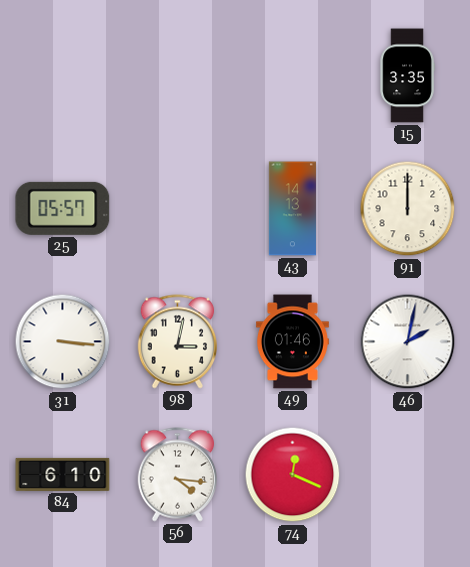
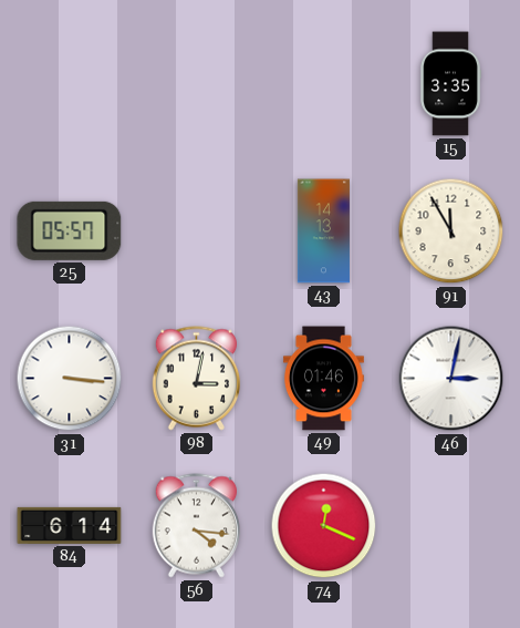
91: 12:00 -> 11:55
46: 2:02 -> 3:02
84: 6:10 -> 6:14
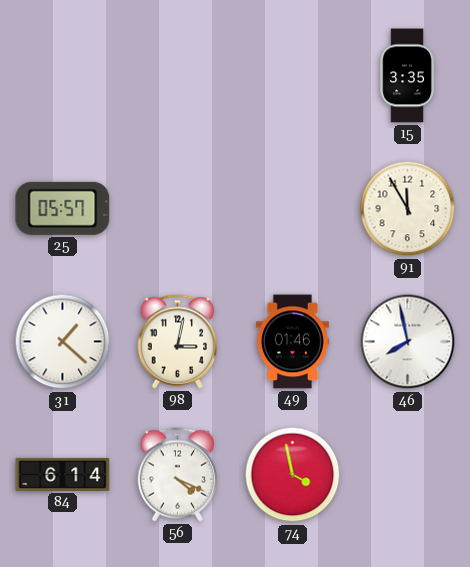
43: 14:13 -> none
31: 3:16 -> 1:22
46: 3:02 -> 7:58
56: 4:16 -> 4:19
74: 12:19 -> 3:58
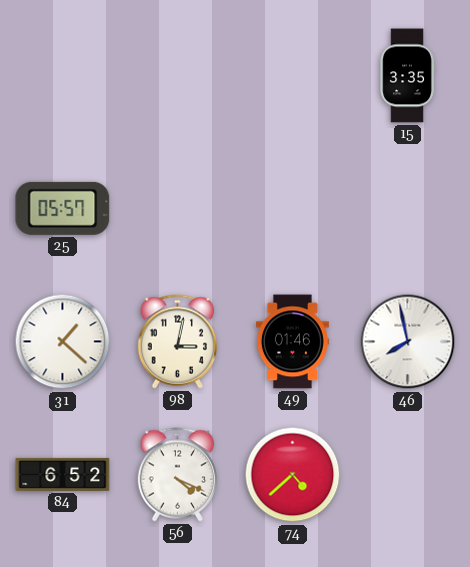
91: 11:55 -> none
84: 6:14 -> 6:52
74: 3:58 -> 4:38
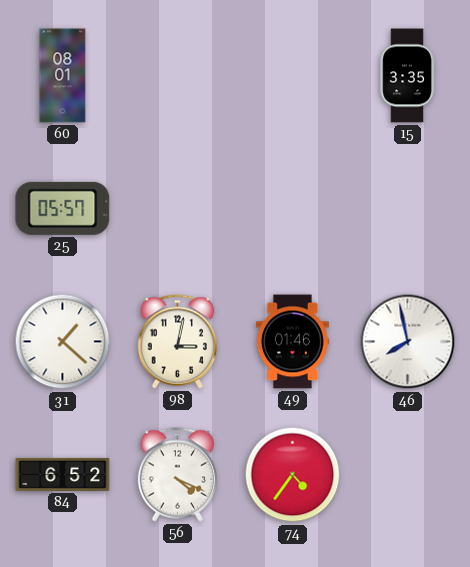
60: none -> 08:01
74: 4:38 -> 4:36
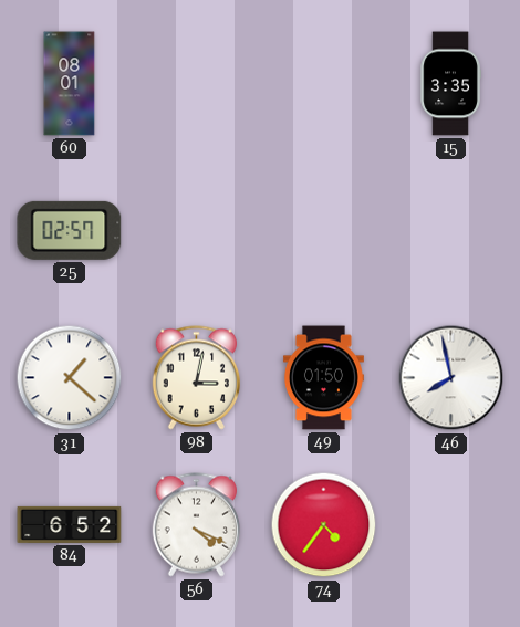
25: 05:57 -> 02:57
49: 01:46 -> 01:50
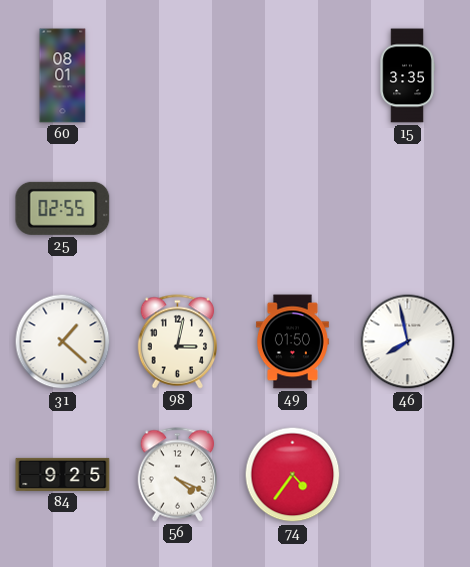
25: 02:57 -> 02:55
84: 6:52 -> 9:25
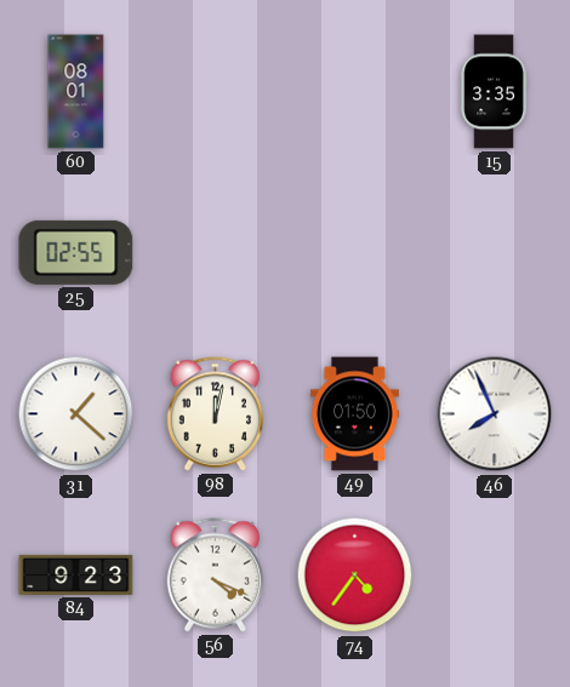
98: 3:02 -> 12:02
46: 7:58 -> 7:56
84: 9:25 -> 9:23
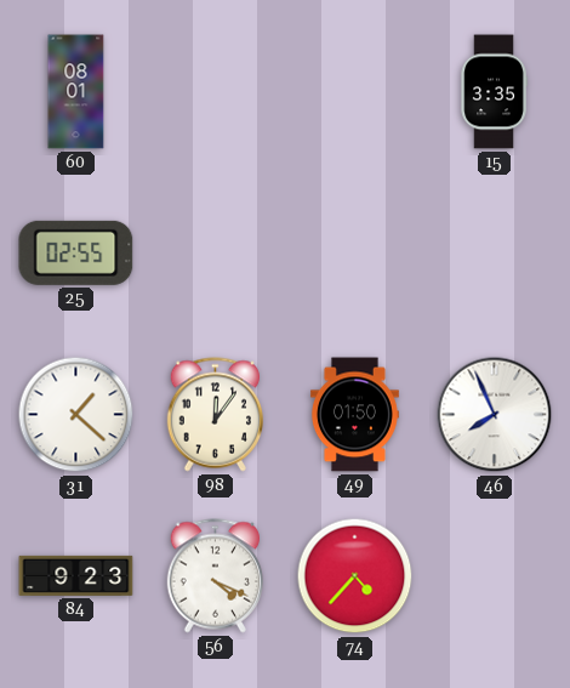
98: 12:02 -> 12:06
74: 4:36 -> 4:37
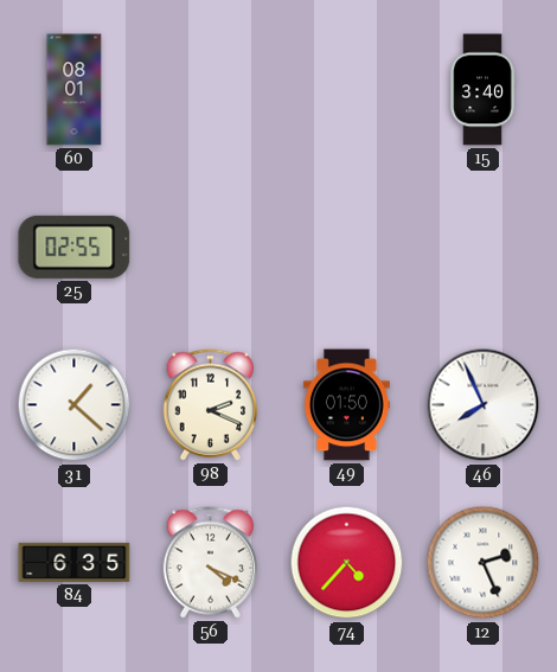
15: 3:35 -> 3:40
98: 12:06 -> 2:19
84: 9:23 -> 6:35
12: none -> 2:26
